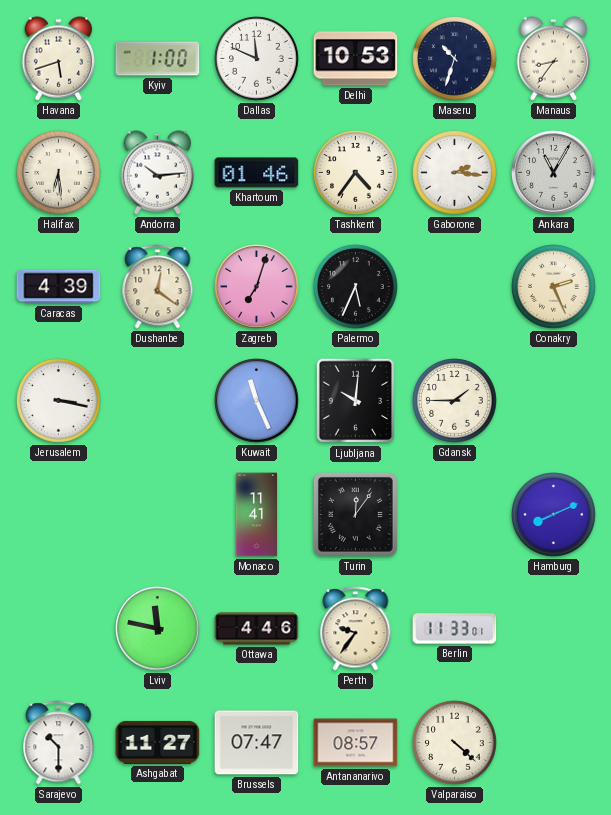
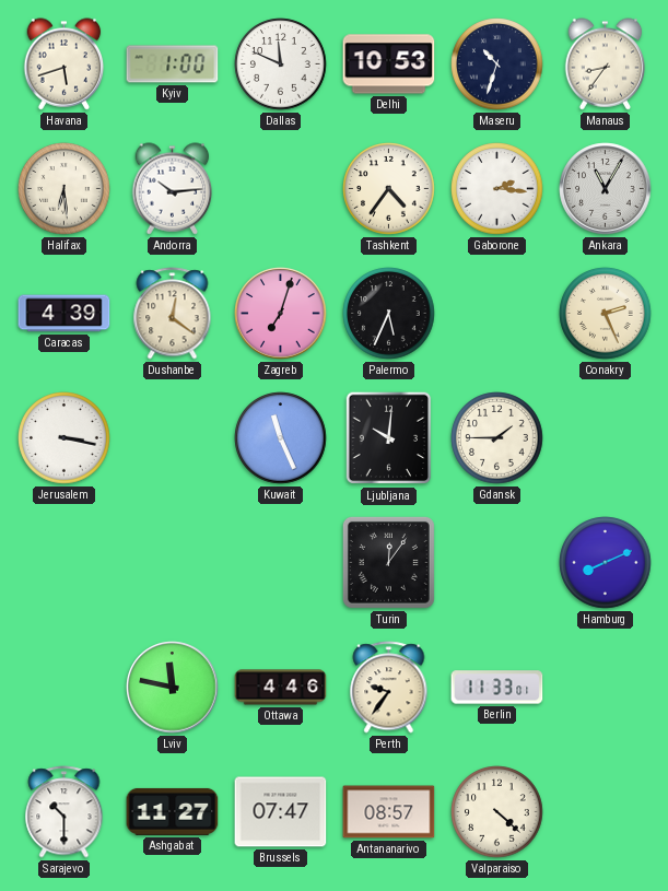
Khartoum: 01:46 -> none
Monaco: 11:41 -> none
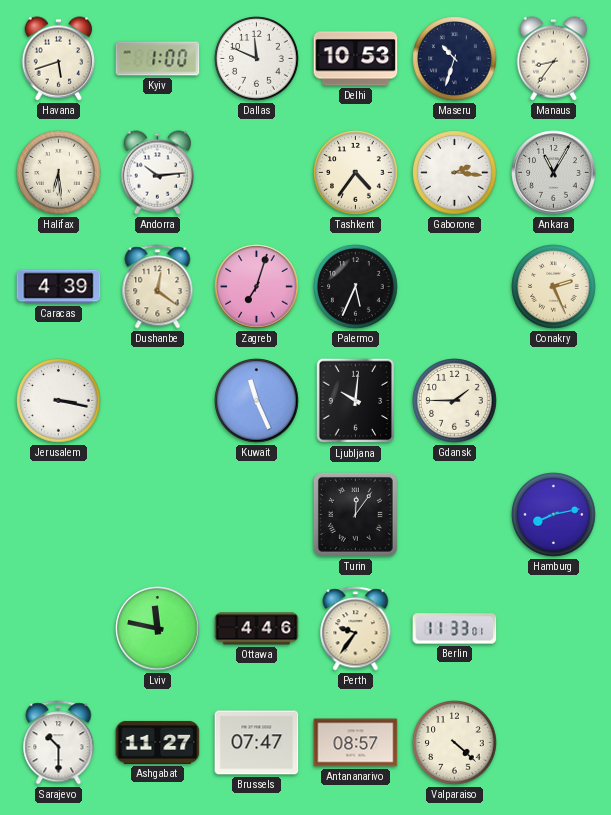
Hamburg: 8:11 -> 8:13
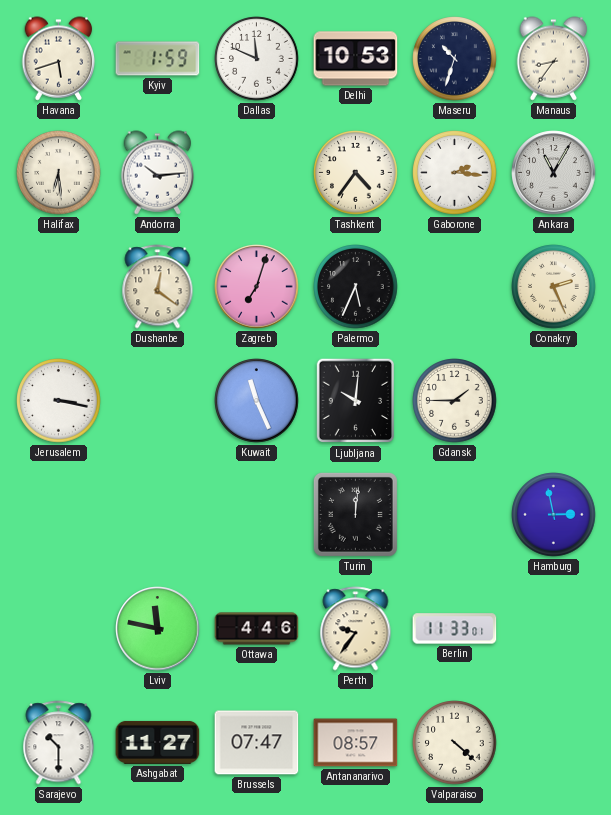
Kyiv: 1:00 -> 1:59
Caracas: 4:39 -> none
Turin: 12:06 -> 12:01
Hamburg: 8:13 -> 2:58
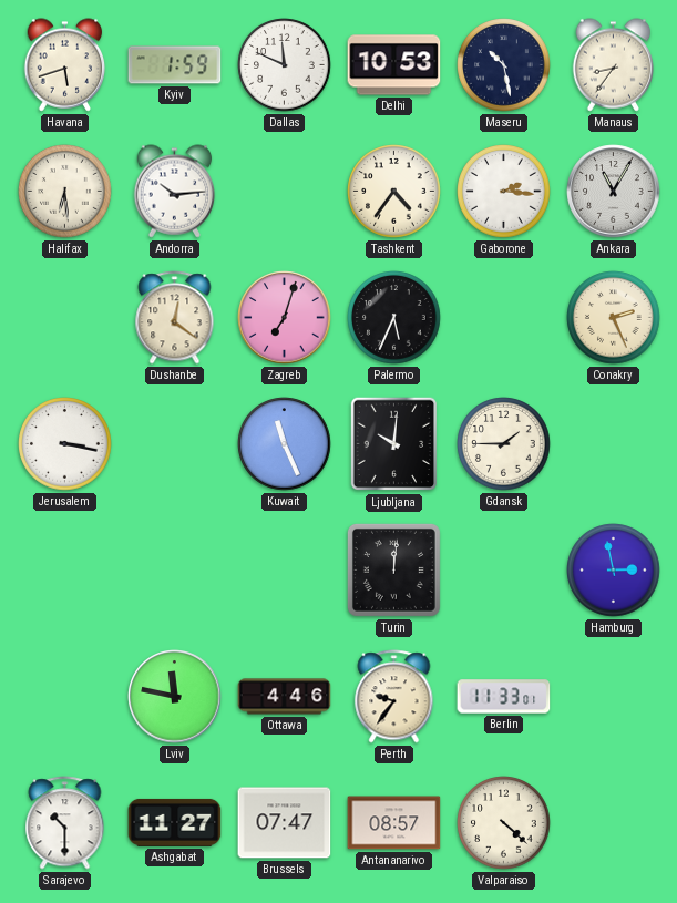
Maseru: 10:33 -> 10:28
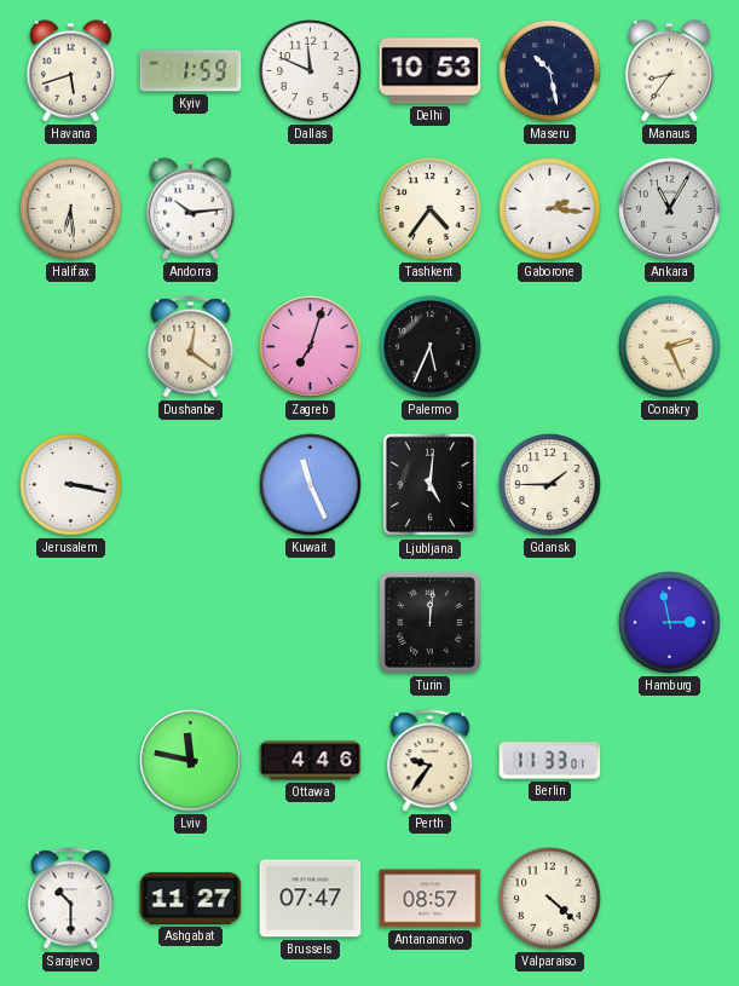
Ljubljana: 10:01 -> 5:01
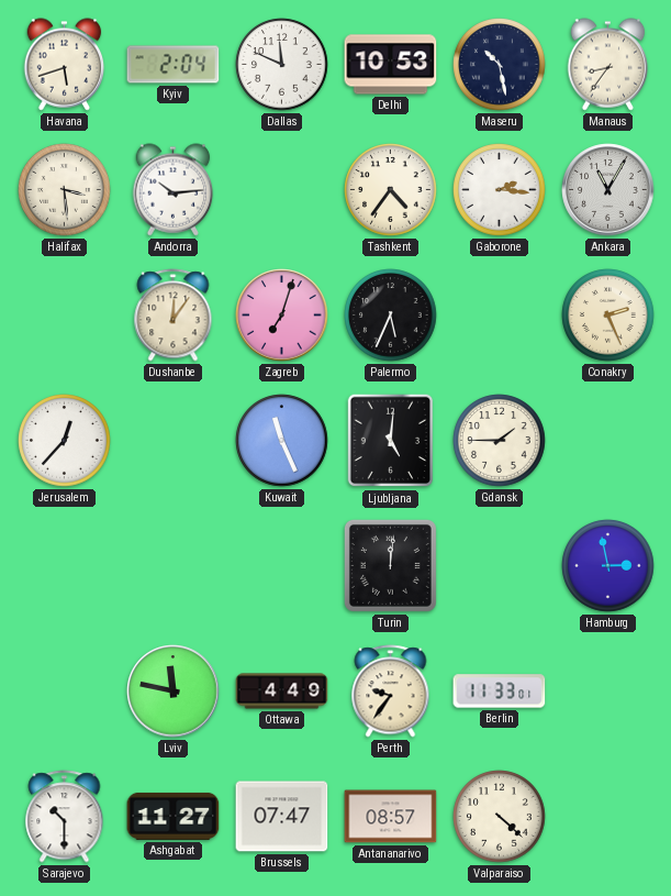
Kyiv: 1:59 -> 2:04
Halifax: 6:29 -> 3:29
Dushanbe: 12:21 -> 12:06
Jerusalem: 3:17 -> 12:37
Ottawa: 4:46 -> 4:49
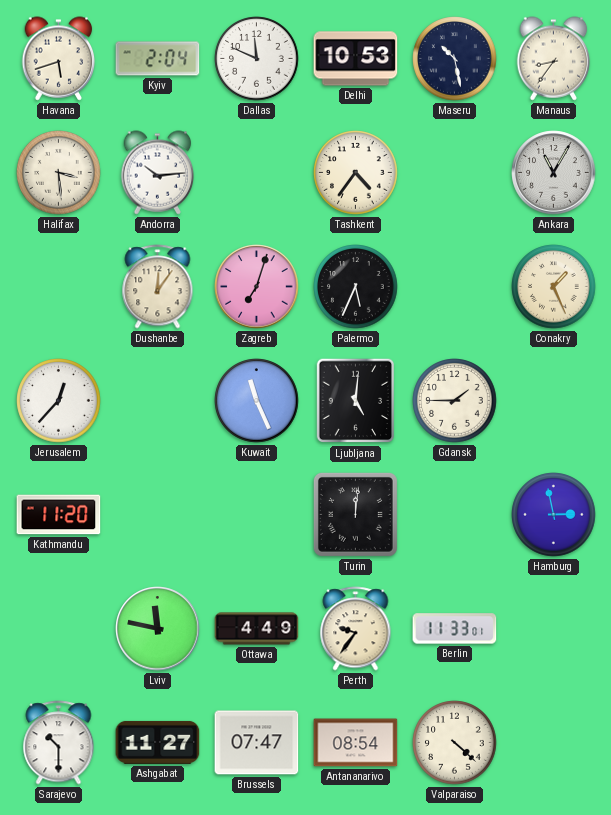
Gaborone: 2:16 -> none
Conakry: 2:26 -> 1:26
Kathmandu: none -> 11:20
Antananarivo: 08:57 -> 08:54
